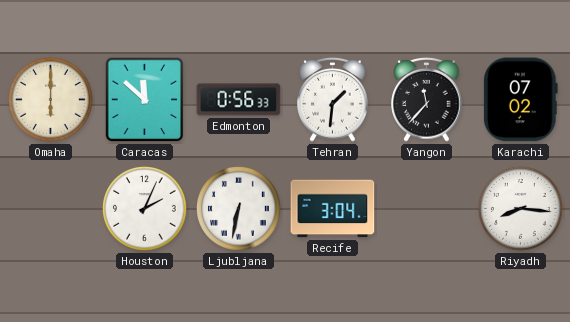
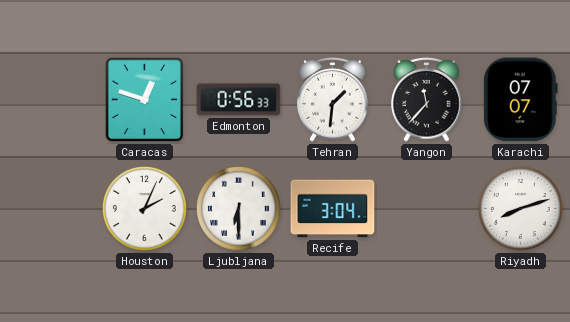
Omaha: 6:00 -> none
Caracas: 11:52 -> 12:48
Karachi: 07:02 -> 07:07
Ljubljana: 6:32 -> 6:30
Riyadh: 8:16 -> 8:12
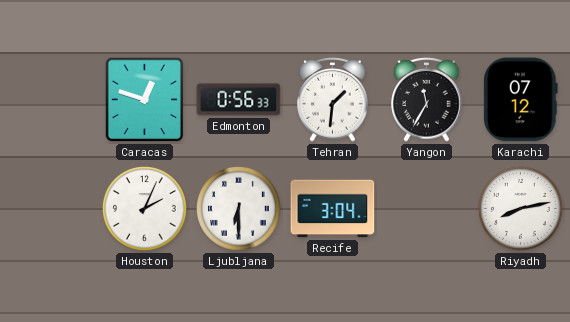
Yangon: 11:37 -> 11:35
Karachi: 07:07 -> 07:12
Riyadh: 8:12 -> 8:13
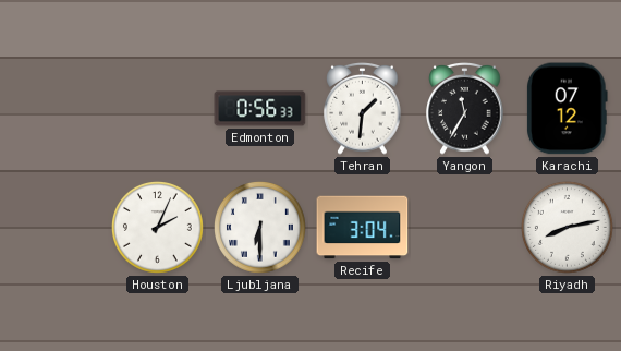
Caracas: 12:48 -> none
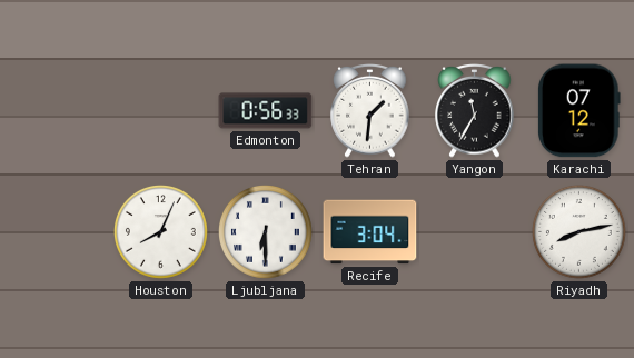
Houston: 2:04 -> 8:04
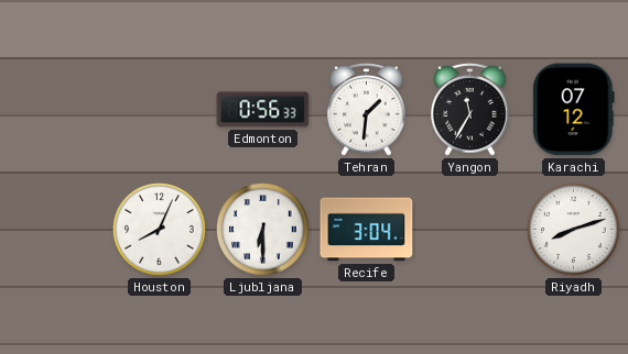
Riyadh: 8:13 -> 8:12
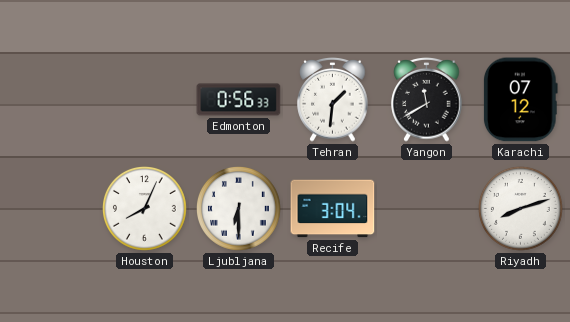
Yangon: 11:35 -> 11:40
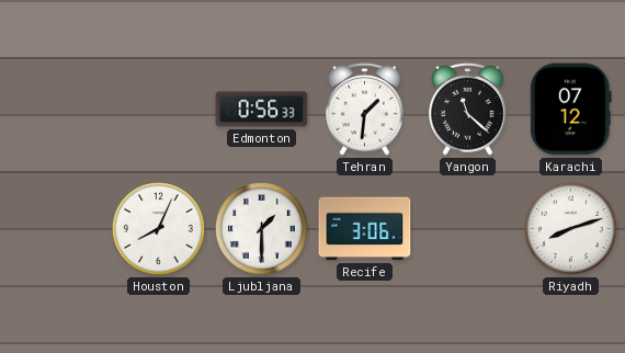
Yangon: 11:40 -> 11:22
Ljubljana: 6:30 -> 1:30
Recife: 3:04 -> 3:06
